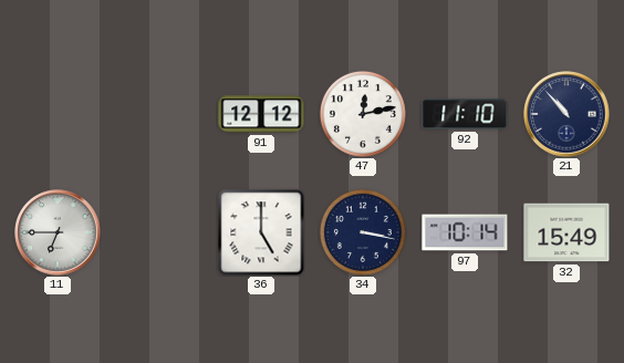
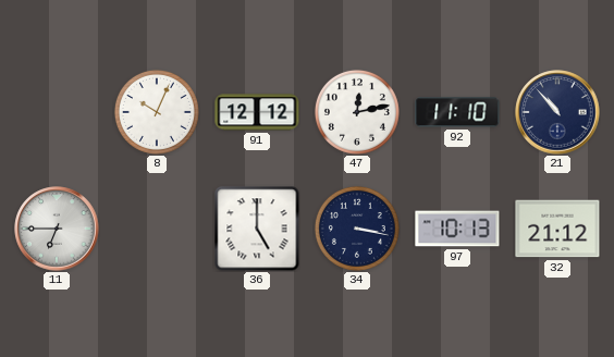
8: none -> 10:04
97: 10:14 -> 10:13
32: 15:49 -> 21:12
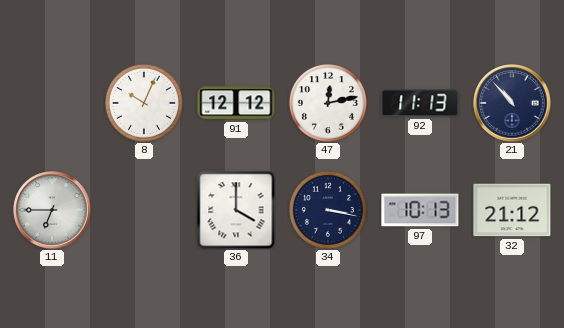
92: 11:10 -> 11:13
36: 5:00 -> 4:00
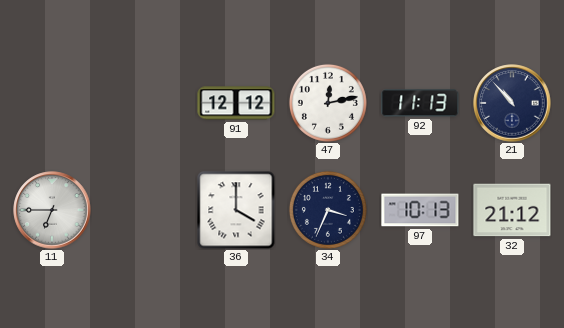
8: 10:04 -> none
34: 3:17 -> 3:34
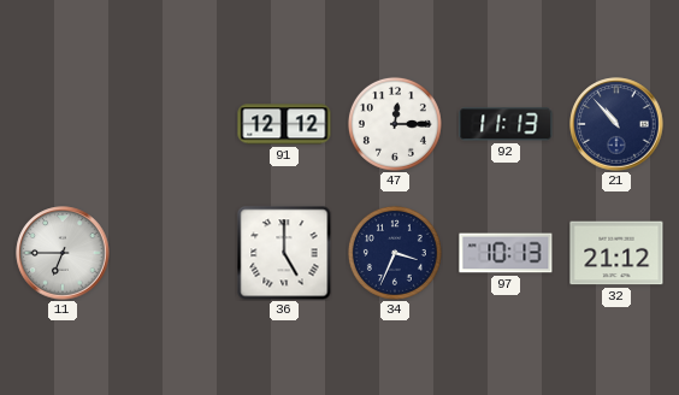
47: 12:13 -> 12:15
36: 4:00 -> 5:00
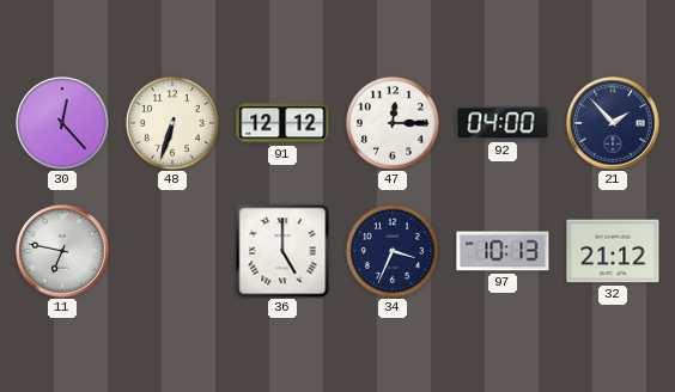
30: none -> 12:23
48: none -> 6:33
92: 11:13 -> 04:00
21: 10:53 -> 1:53
11: 6:45 -> 6:47
